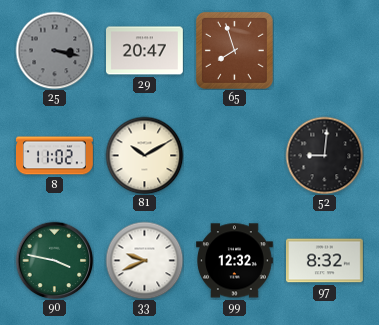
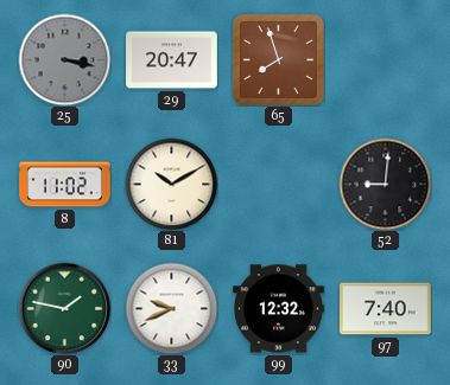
90: 3:47 -> 1:47
97: 8:32 -> 7:40
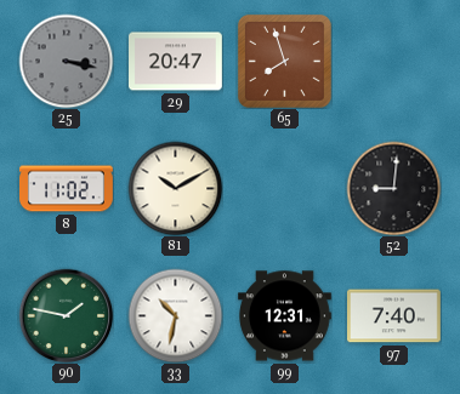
33: 9:41 -> 10:32
99: 12:32 -> 12:31
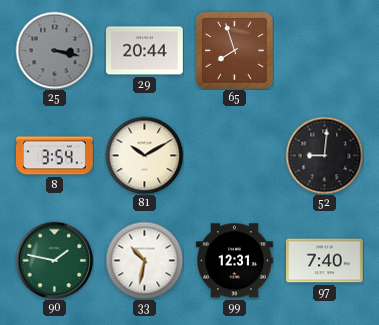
29: 20:47 -> 20:44
8: 11:02 -> 3:54
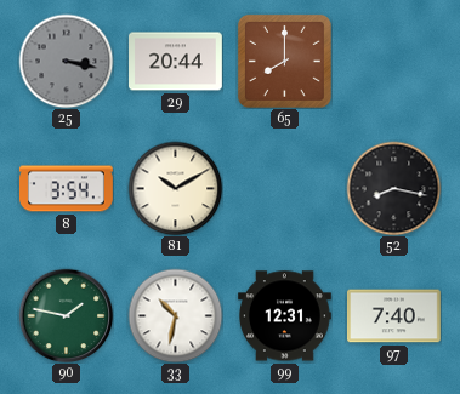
65: 7:57 -> 8:00
52: 9:01 -> 8:17
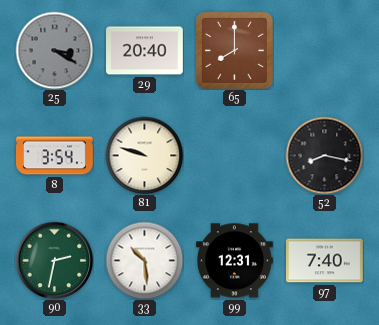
25: 3:17 -> 3:20
29: 20:44 -> 20:40
81: 10:10 -> 9:48
90: 1:47 -> 2:32
33: 10:32 -> 10:29
